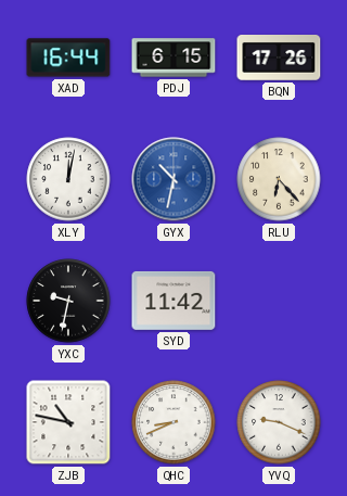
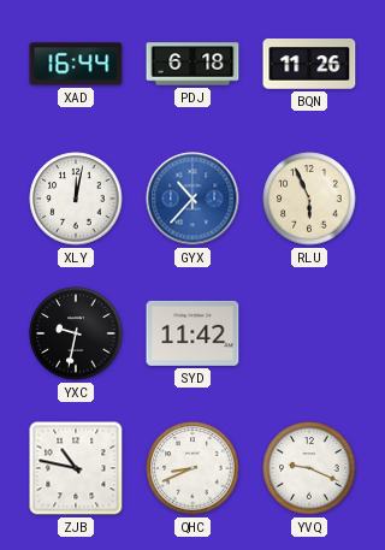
PDJ: 6:15 -> 6:18
BQN: 17:26 -> 11:26
GYX: 10:32 -> 10:37
RLU: 6:23 -> 5:56
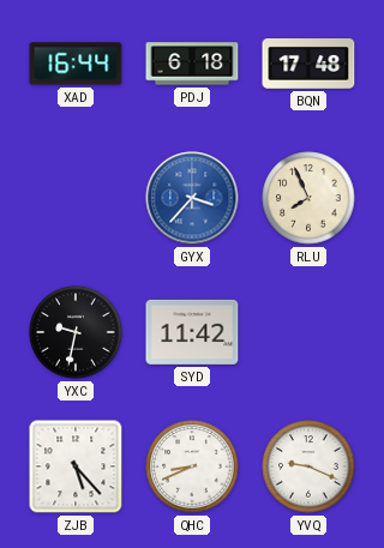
BQN: 11:26 -> 17:48
XLY: 12:02 -> none
GYX: 10:37 -> 3:37
RLU: 5:56 -> 7:56
ZJB: 10:47 -> 5:23
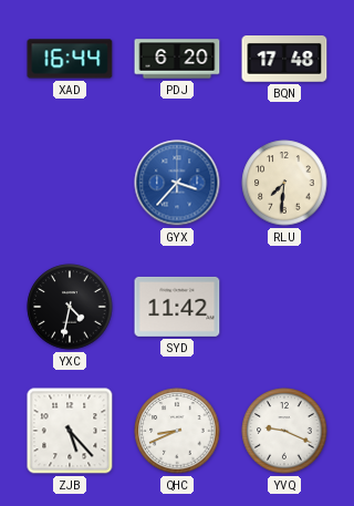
PDJ: 6:18 -> 6:20
RLU: 7:56 -> 7:31
YXC: 9:32 -> 4:32
